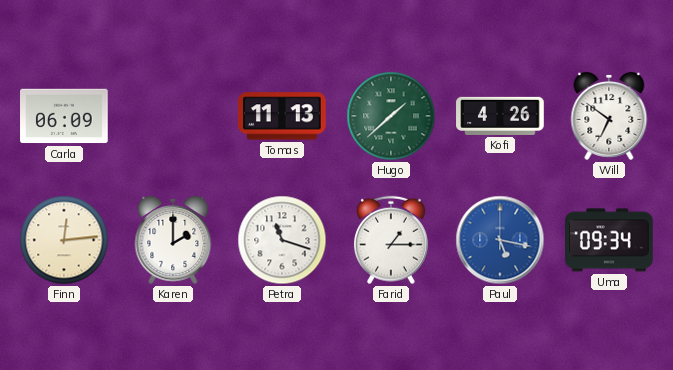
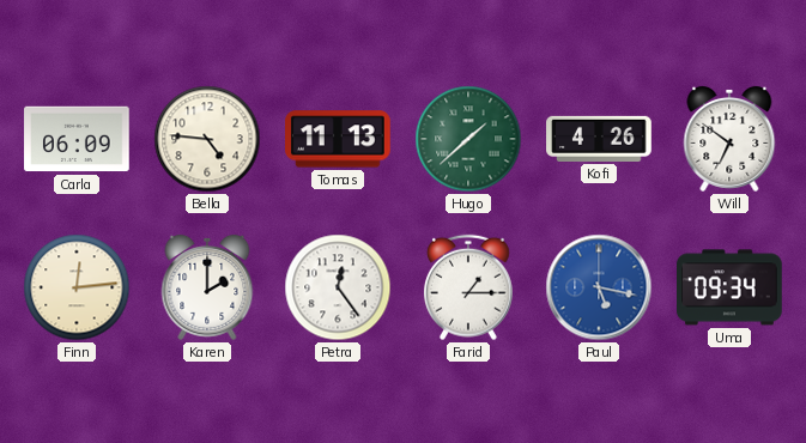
Bella: none -> 4:46
Petra: 11:18 -> 12:24
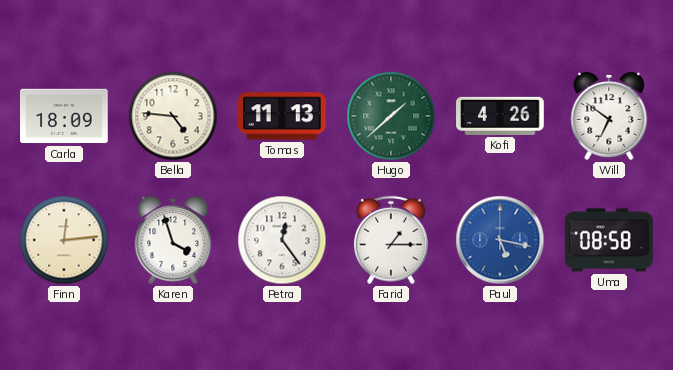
Carla: 06:09 -> 18:09
Karen: 2:00 -> 3:57
Uma: 09:34 -> 08:58
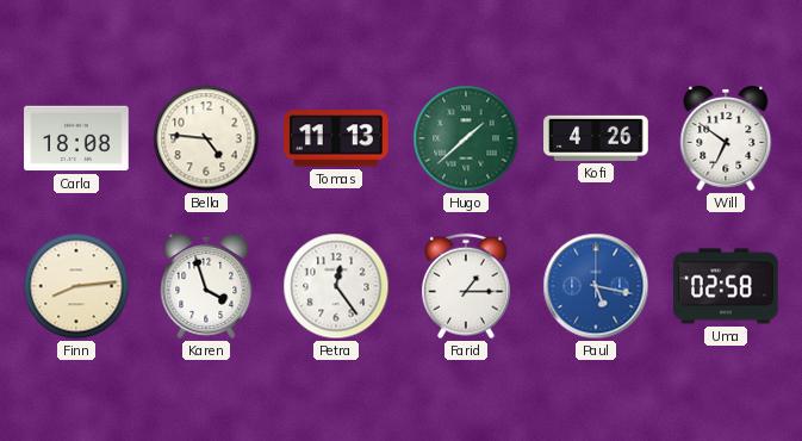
Carla: 18:09 -> 18:08
Finn: 12:14 -> 8:14
Uma: 08:58 -> 02:58
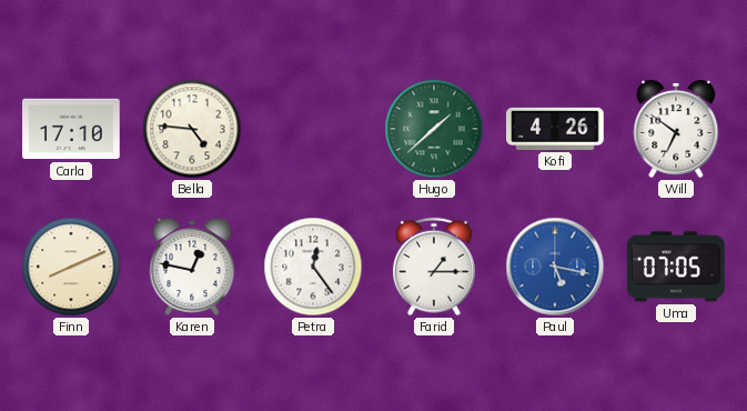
Carla: 18:08 -> 17:10
Tomas: 11:13 -> none
Finn: 8:14 -> 8:11
Karen: 3:57 -> 12:47
Uma: 02:58 -> 07:05
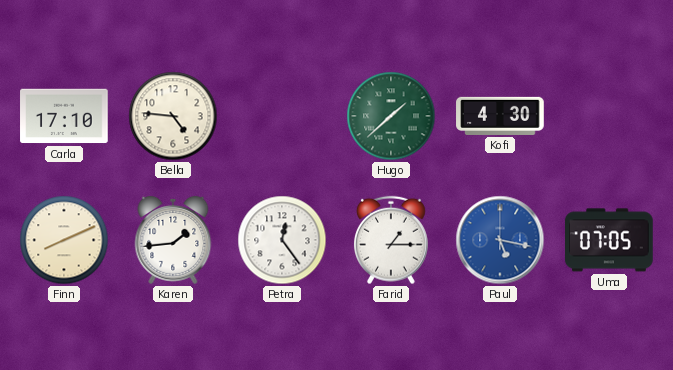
Kofi: 4:26 -> 4:30
Will: 6:51 -> none
Karen: 12:47 -> 1:44
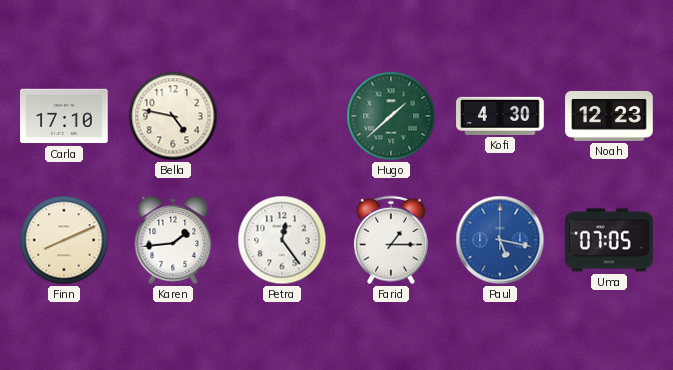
Bella: 4:46 -> 4:47
Noah: none -> 12:23
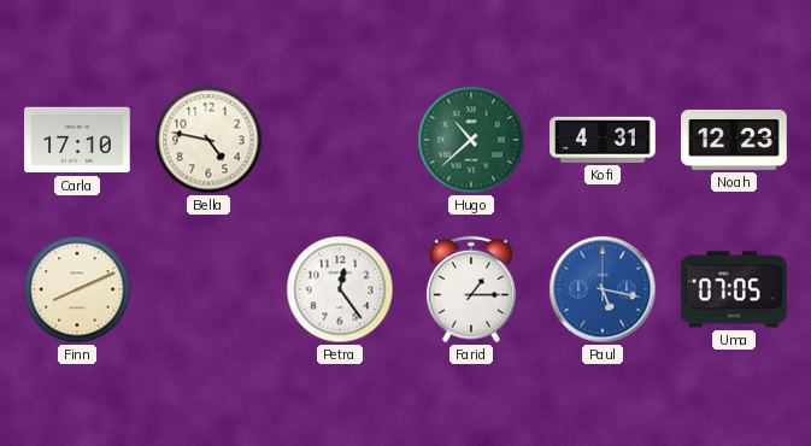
Hugo: 1:38 -> 10:38
Kofi: 4:30 -> 4:31
Karen: 1:44 -> none
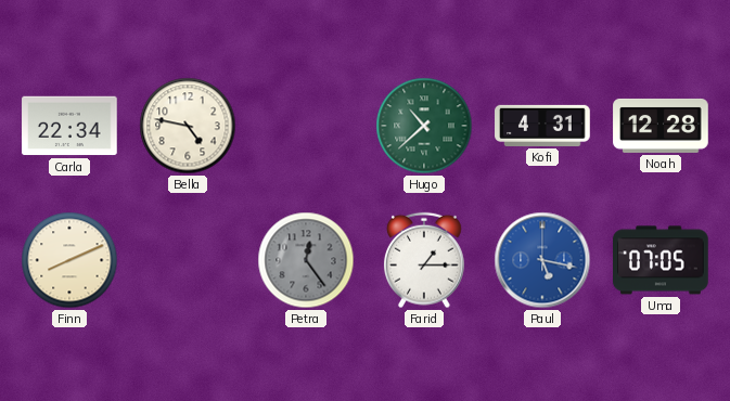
Carla: 17:10 -> 22:34
Noah: 12:23 -> 12:28
Petra dial: white -> grey
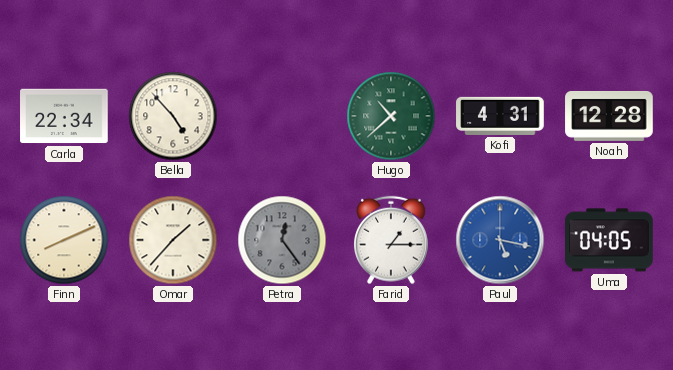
Bella: 4:47 -> 4:53
Omar: none -> 1:37
Uma: 07:05 -> 04:05
